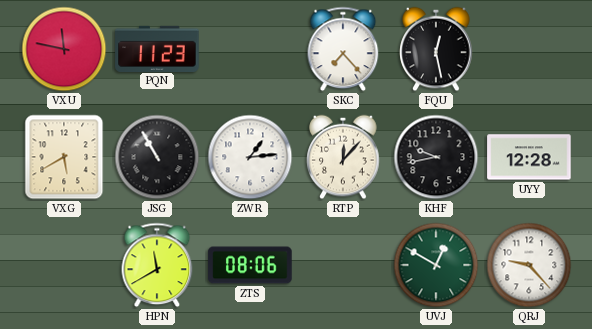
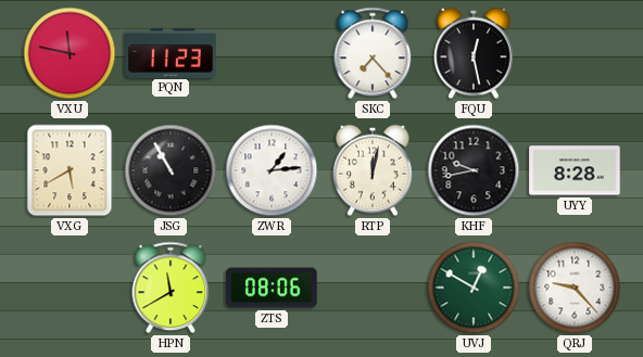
RTP: 12:07 -> 12:02
UYY: 12:28 -> 8:28
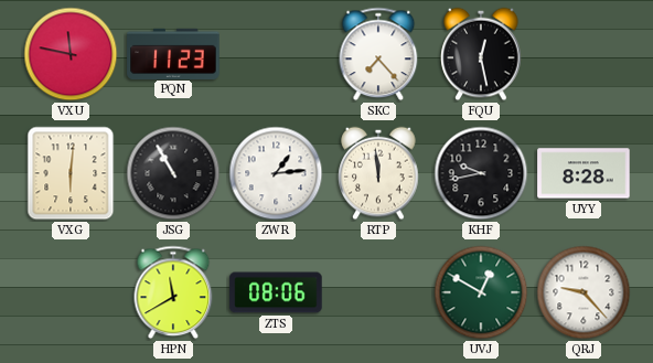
VXG: 5:40 -> 6:01
RTP: 12:02 -> 11:59
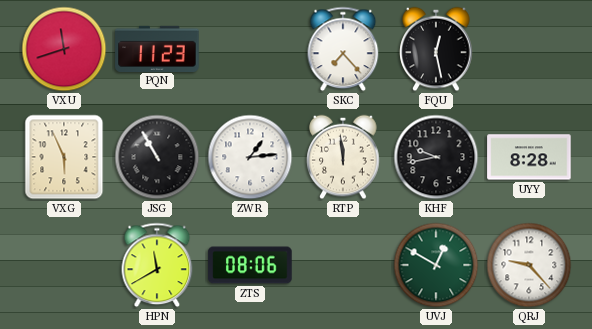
VXU: 11:47 -> 11:42
VXG: 6:01 -> 5:56
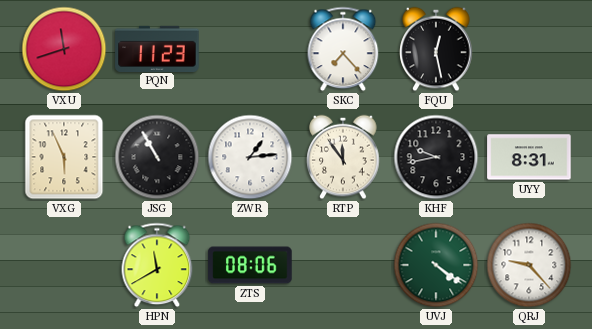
RTP: 11:59 -> 11:54
UYY: 8:28 -> 8:31
UVJ: 12:50 -> 4:21
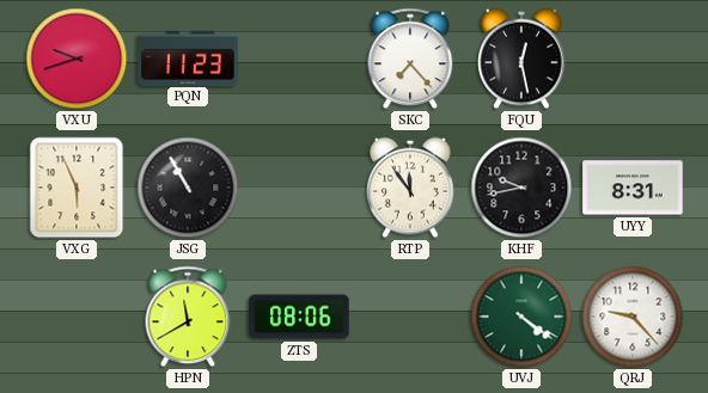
VXU: 11:42 -> 9:42
ZWR: 1:14 -> none
